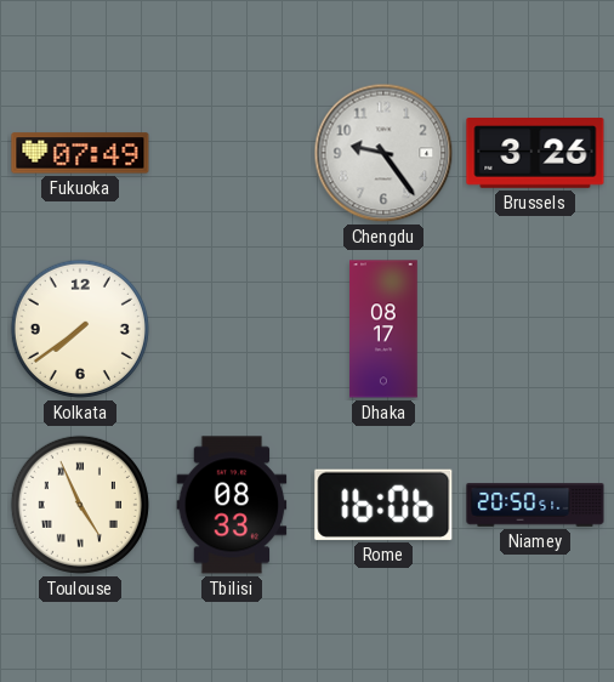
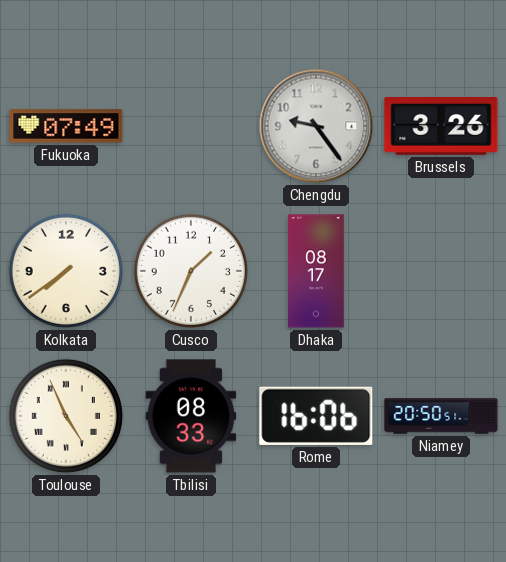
Cusco: none -> 1:34
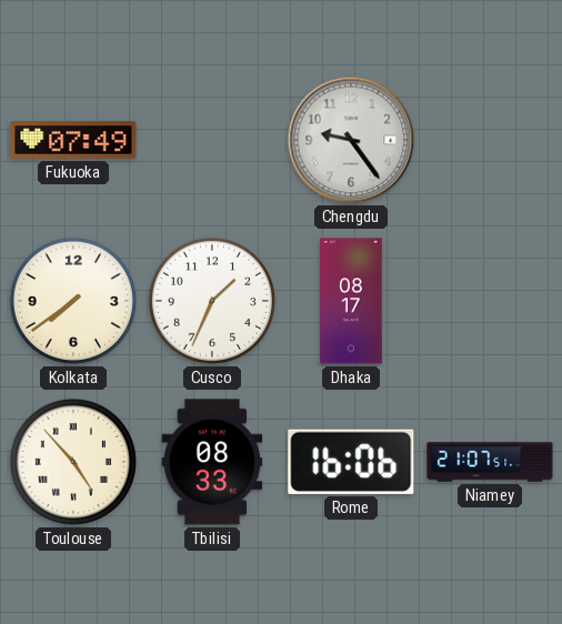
Brussels: 3:26 -> none
Toulouse: 4:56 -> 4:53
Niamey: 20:50 -> 21:07
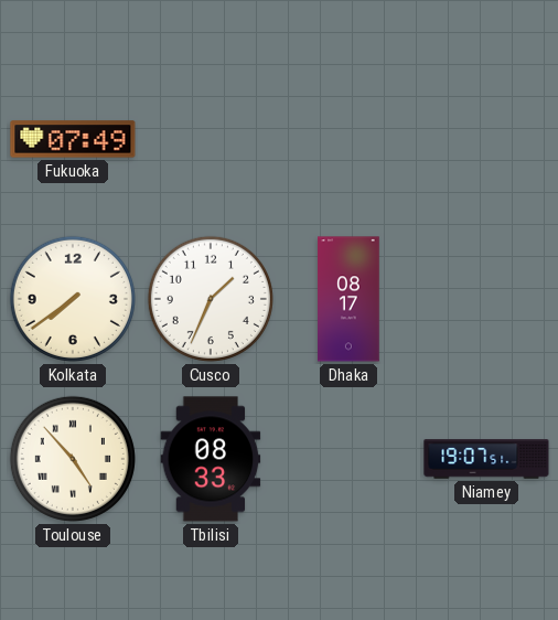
Chengdu: 9:24 -> none
Rome: 16:06 -> none
Niamey: 21:07 -> 19:07
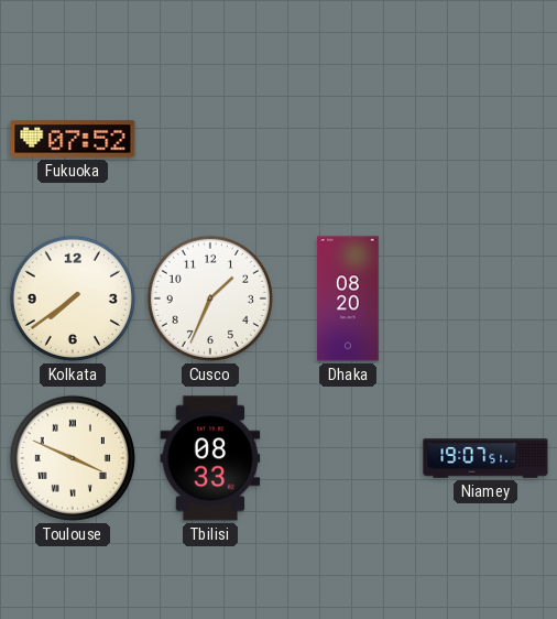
Fukuoka: 07:49 -> 07:52
Dhaka: 08:17 -> 08:20
Toulouse: 4:53 -> 3:49
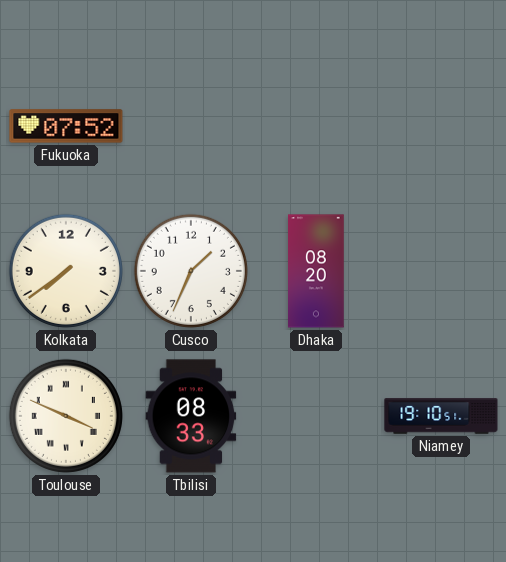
Niamey: 19:07 -> 19:10
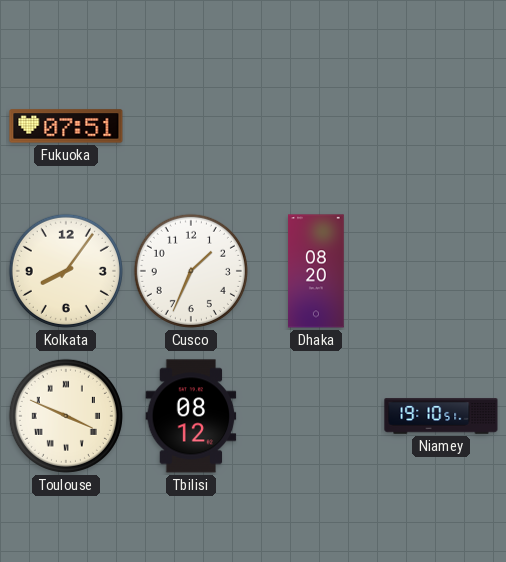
Fukuoka: 07:52 -> 07:51
Kolkata: 7:39 -> 8:06
Tbilisi: 08:33 -> 08:12
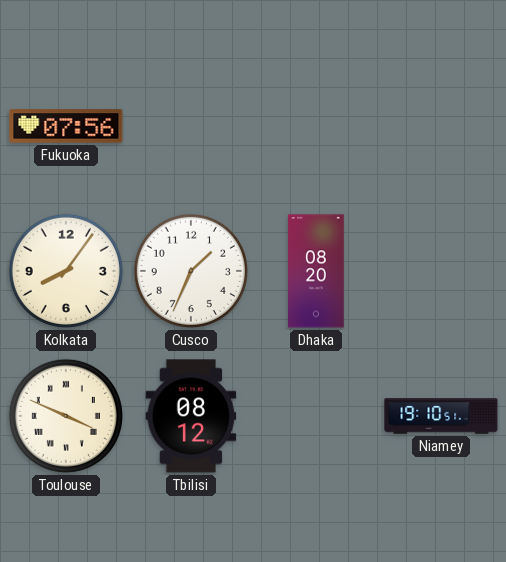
Fukuoka: 07:51 -> 07:56
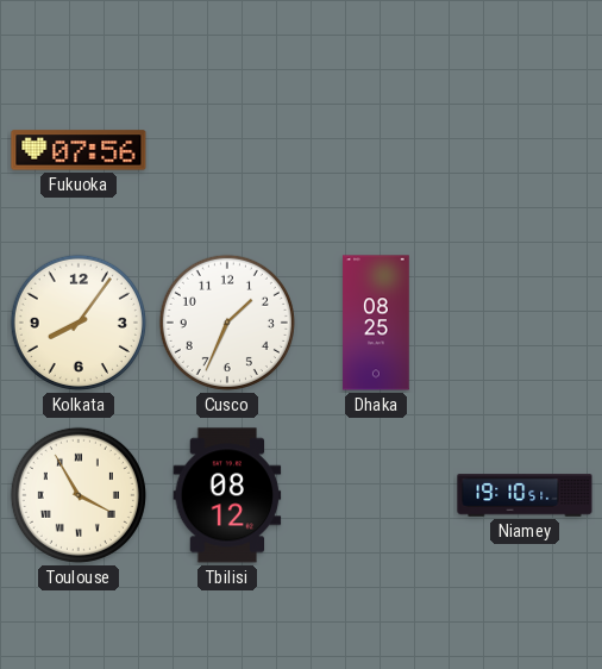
Dhaka: 08:20 -> 08:25
Toulouse: 3:49 -> 3:55
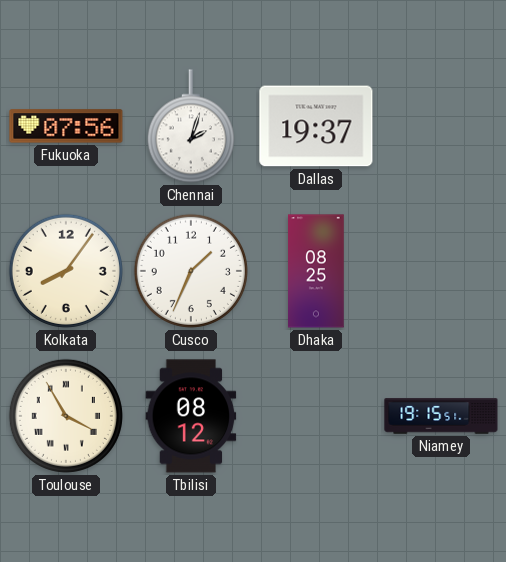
Chennai: none -> 2:03
Dallas: none -> 19:37
Niamey: 19:10 -> 19:15
